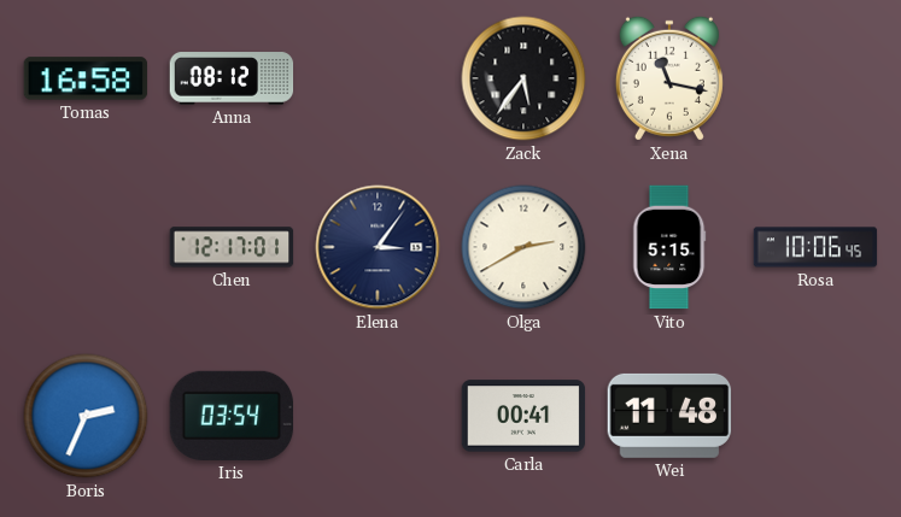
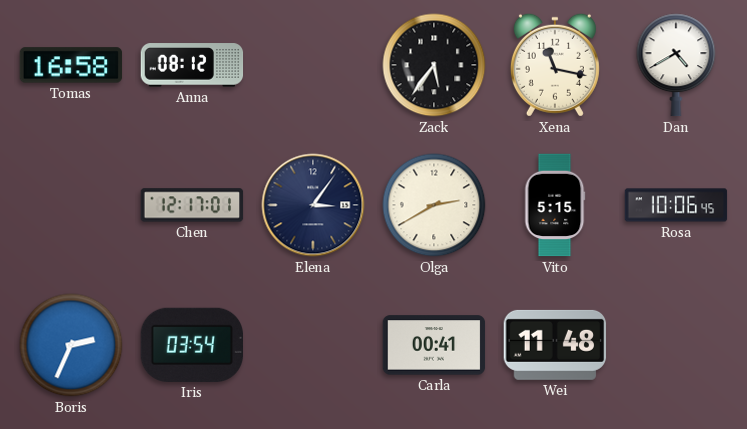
Dan: none -> 4:40
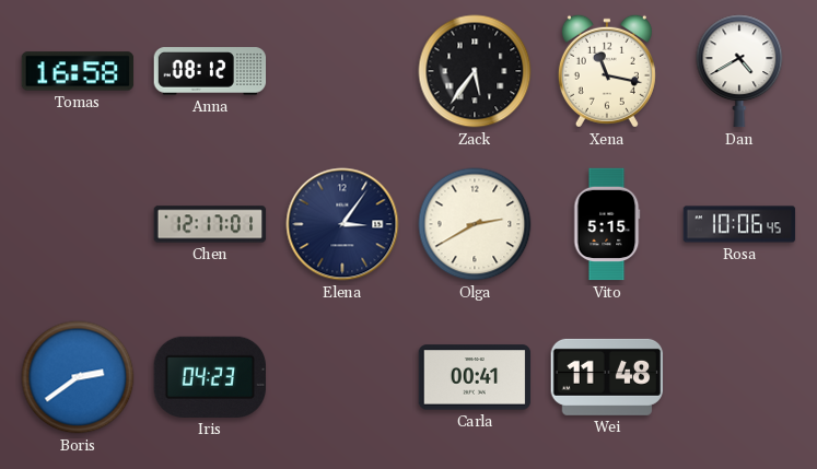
Boris: 2:34 -> 2:39
Iris: 03:54 -> 04:23
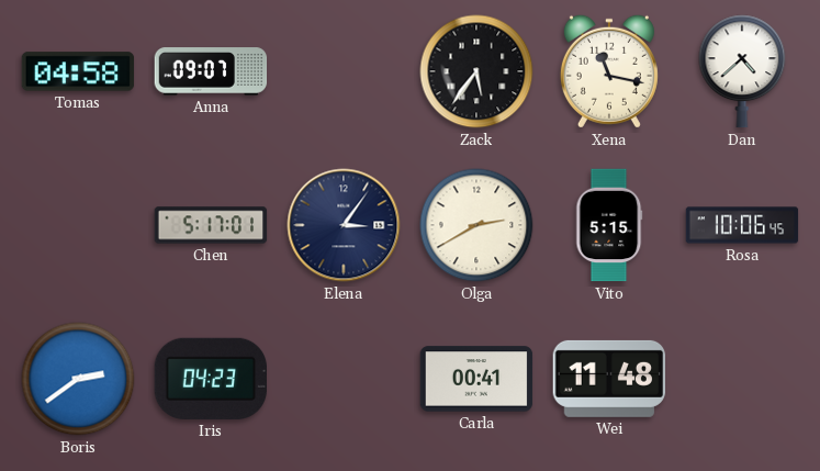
Tomas: 16:58 -> 04:58
Anna: 08:12 -> 09:07
Dan: 4:40 -> 4:38
Chen: 12:17 -> 5:17
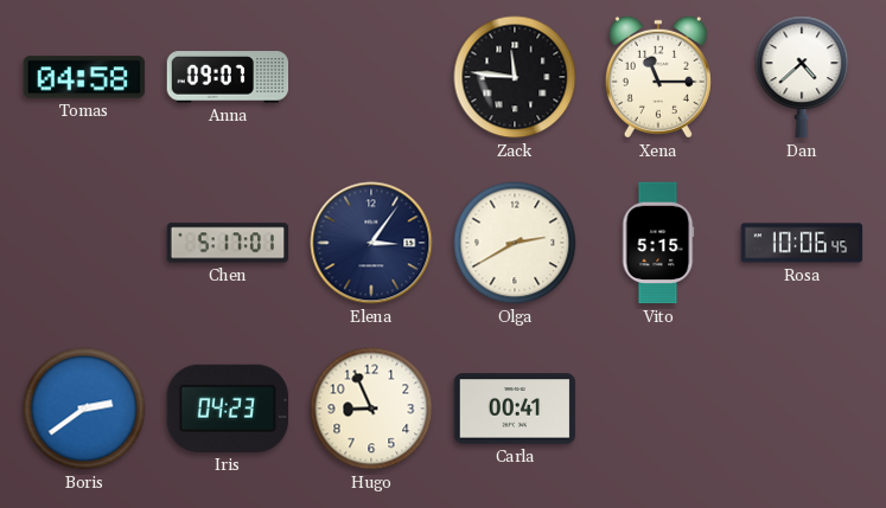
Zack: 5:36 -> 11:46
Xena: 11:17 -> 11:15
Hugo: none -> 8:56
Wei: 11:48 -> none
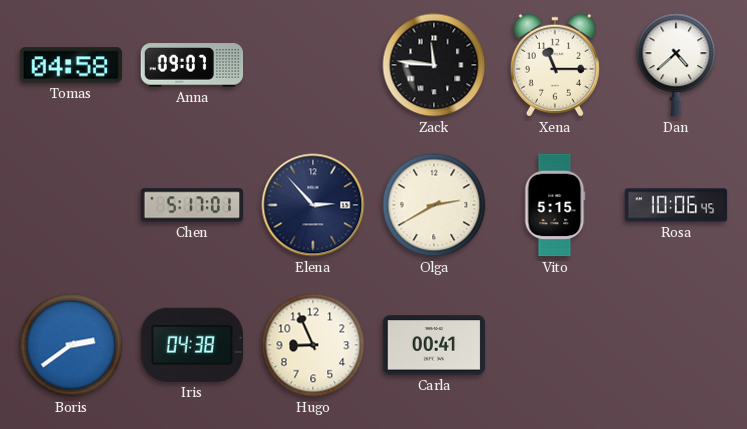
Elena: 3:06 -> 2:53
Iris: 04:23 -> 04:38
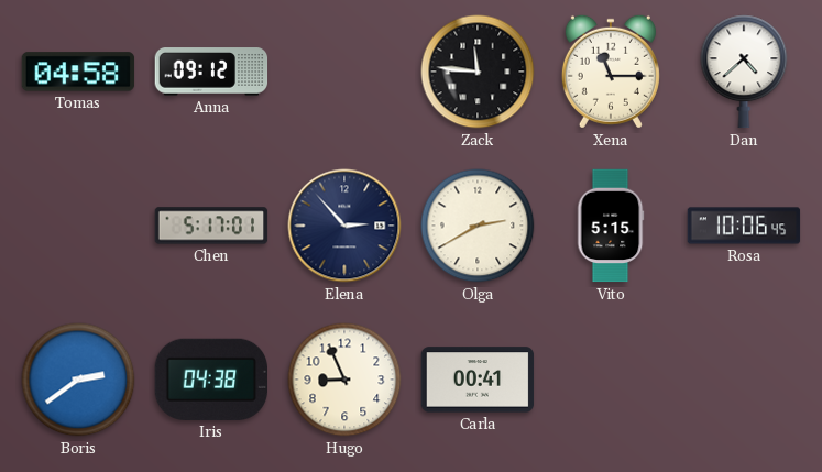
Anna: 09:07 -> 09:12
